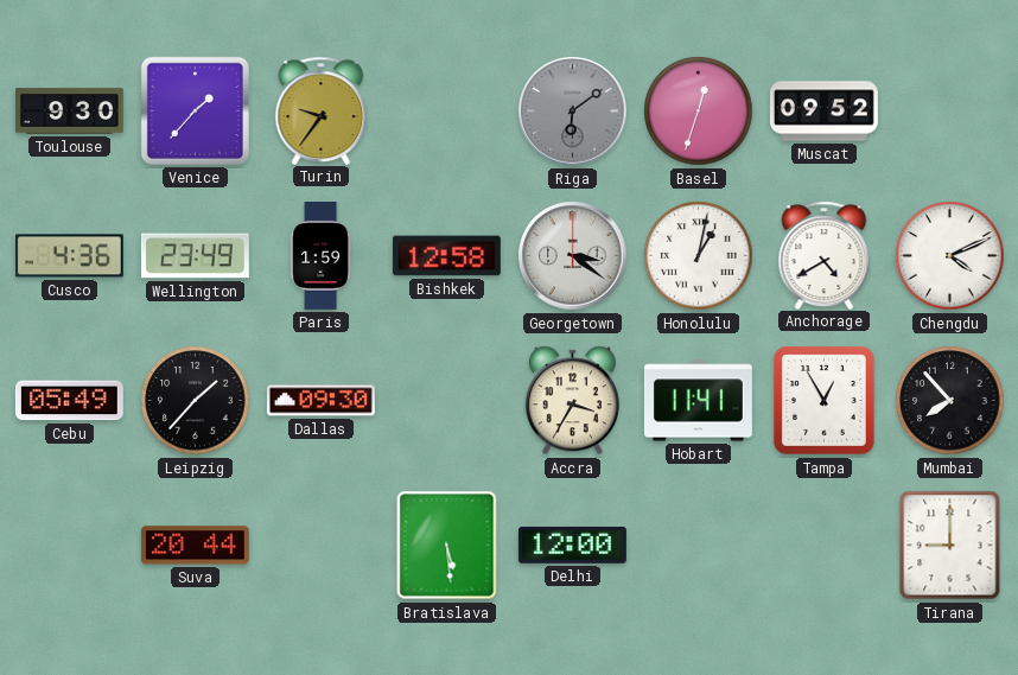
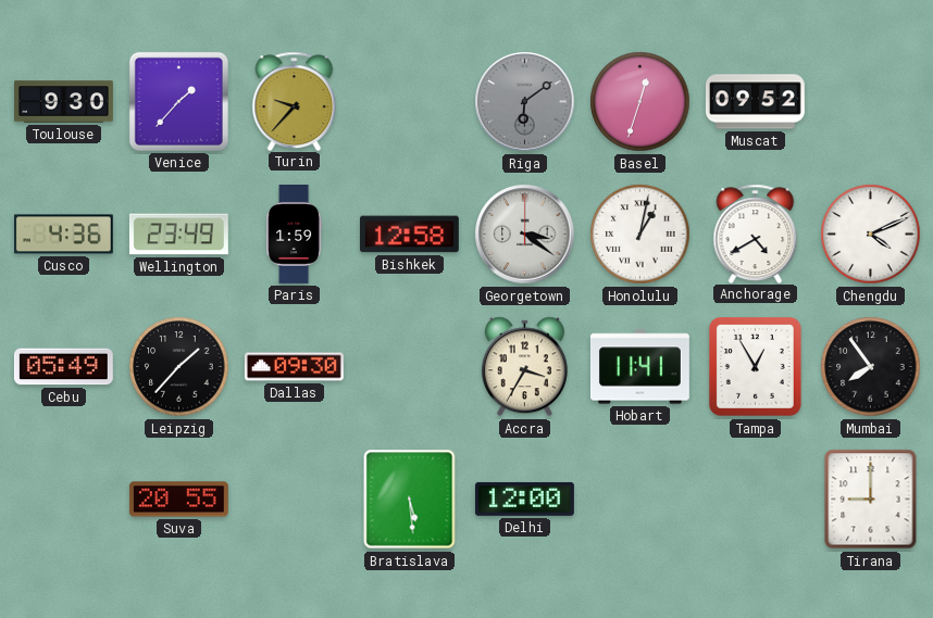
Turin: 9:36 -> 9:37
Mumbai: 7:53 -> 7:54
Suva: 20:44 -> 20:55
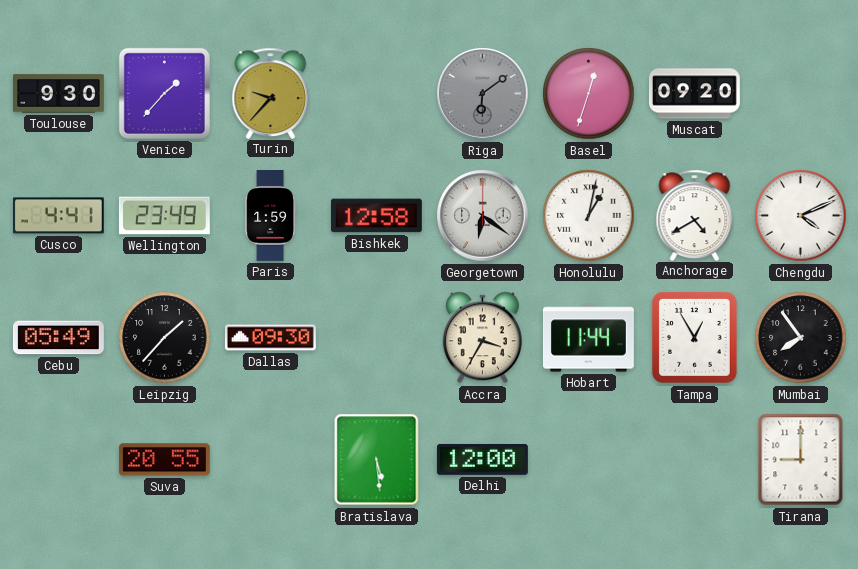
Muscat: 09:52 -> 09:20
Cusco: 4:36 -> 4:41
Georgetown: 3:21 -> 6:21
Hobart: 11:41 -> 11:44
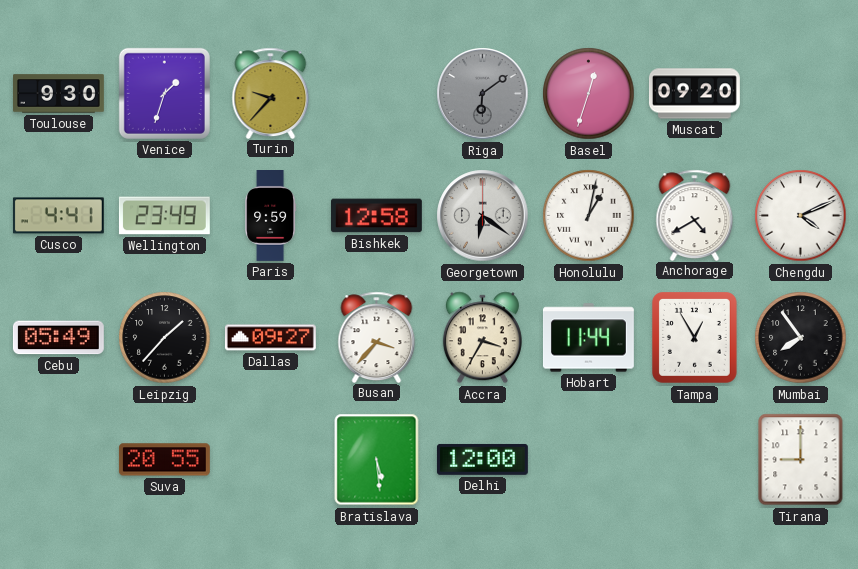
Venice: 1:37 -> 1:33
Paris: 1:59 -> 9:59
Dallas: 09:30 -> 09:27
Busan: none -> 3:37
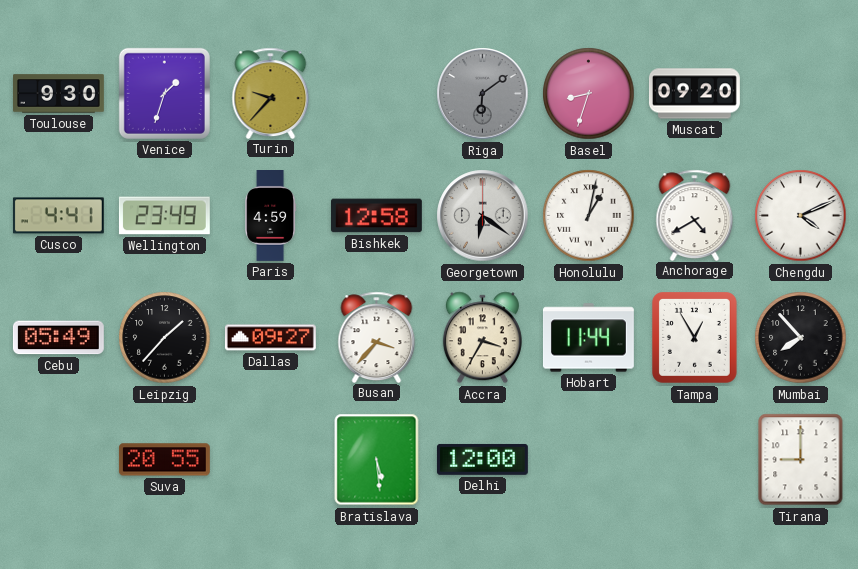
Basel: 12:33 -> 8:33
Paris: 9:59 -> 4:59
Mumbai: 7:54 -> 7:53
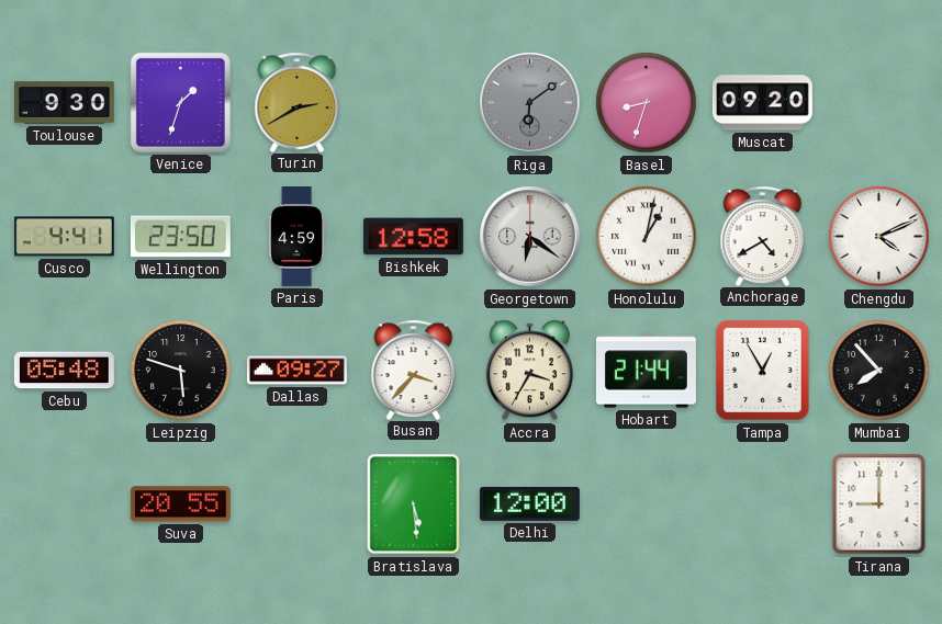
Turin: 9:37 -> 2:40
Wellington: 23:49 -> 23:50
Cebu: 05:49 -> 05:48
Leipzig: 1:37 -> 5:48
Hobart: 11:44 -> 21:44
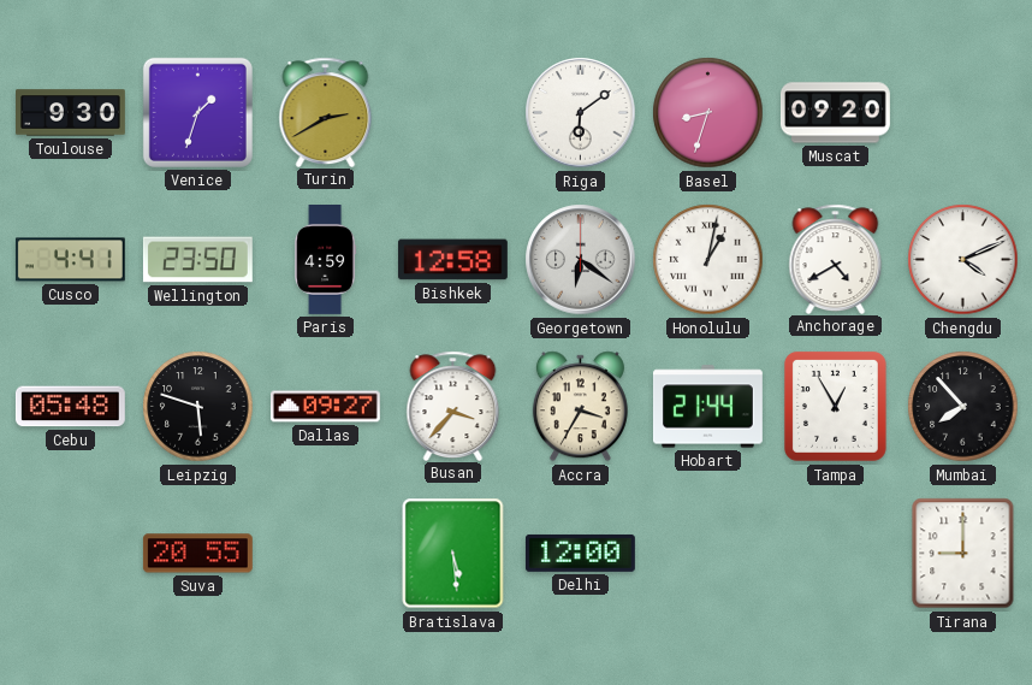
Riga dial: grey -> white
